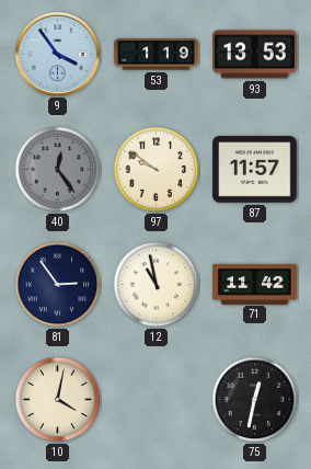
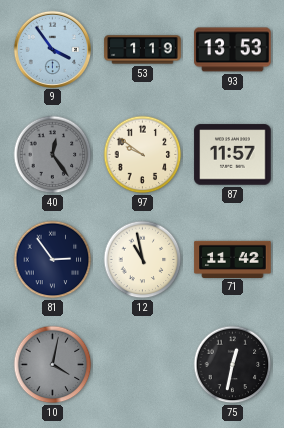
10 dial: cream -> grey
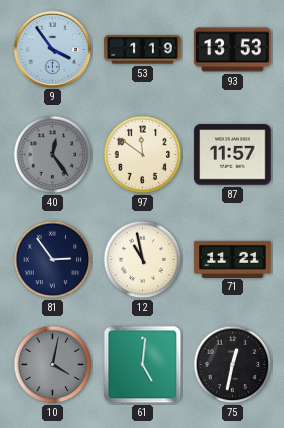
97: 9:51 -> 11:51
71: 11:42 -> 11:21
61: none -> 5:01
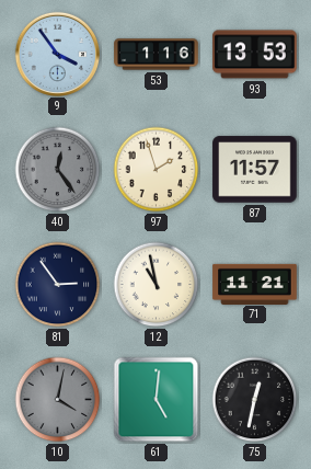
53: 1:19 -> 1:16
97: 11:51 -> 1:57
